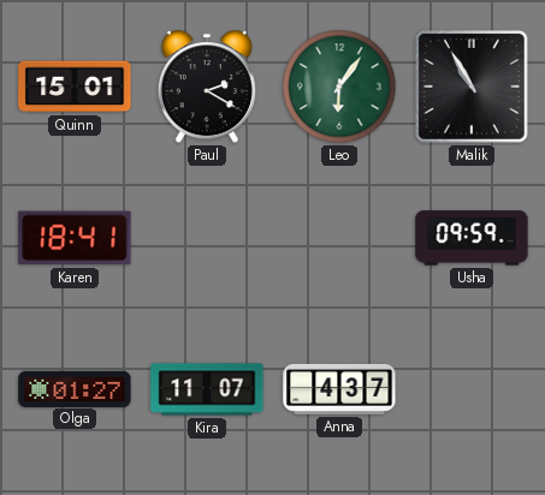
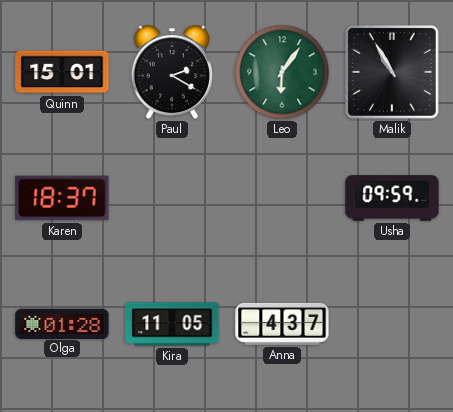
Karen: 18:41 -> 18:37
Olga: 01:27 -> 01:28
Kira: 11:07 -> 11:05
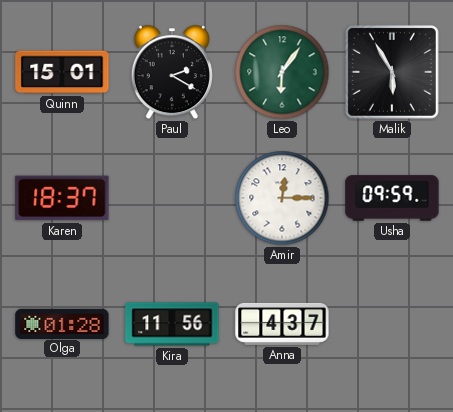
Malik: 10:55 -> 5:55
Amir: none -> 12:15
Kira: 11:05 -> 11:56
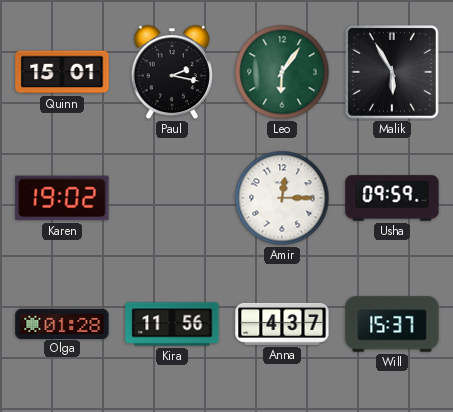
Paul: 2:20 -> 2:17
Karen: 18:37 -> 19:02
Will: none -> 15:37
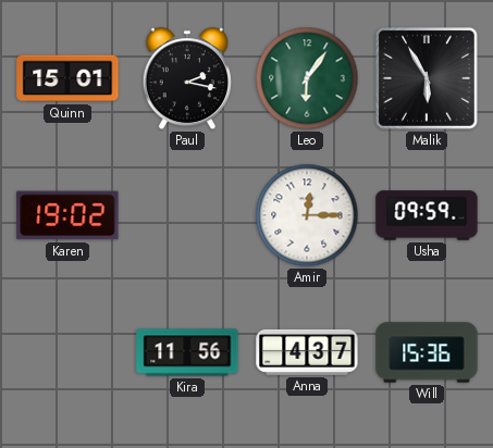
Olga: 01:28 -> none
Will: 15:37 -> 15:36
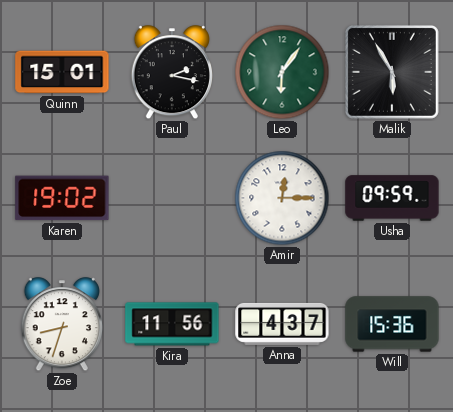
Zoe: none -> 8:33
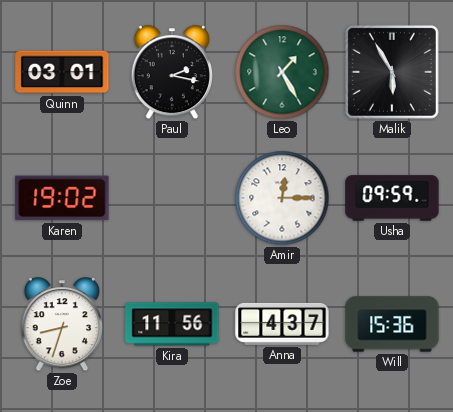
Quinn: 15:01 -> 03:01
Leo: 6:06 -> 1:25
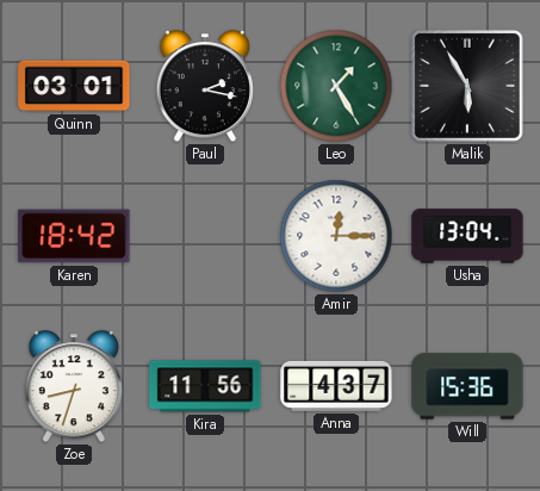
Karen: 19:02 -> 18:42
Usha: 09:59 -> 13:04
